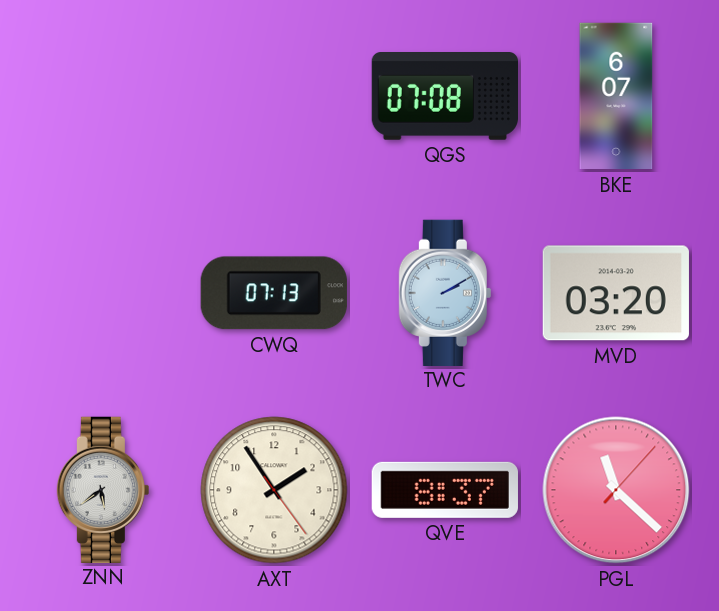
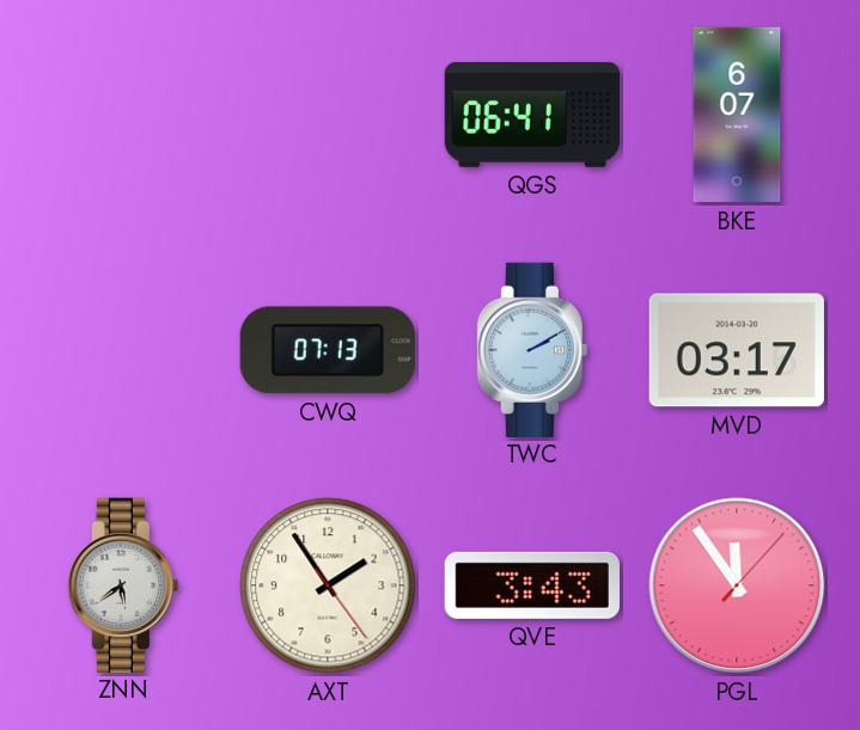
QGS: 07:08 -> 06:41
MVD: 03:20 -> 03:17
QVE: 8:37 -> 3:43
PGL: 11:22 -> 11:54
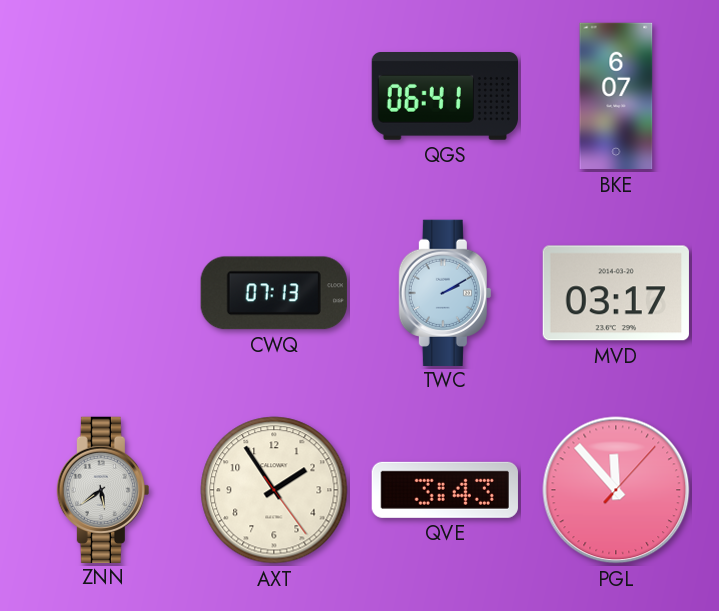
PGL: 11:54 -> 11:53
